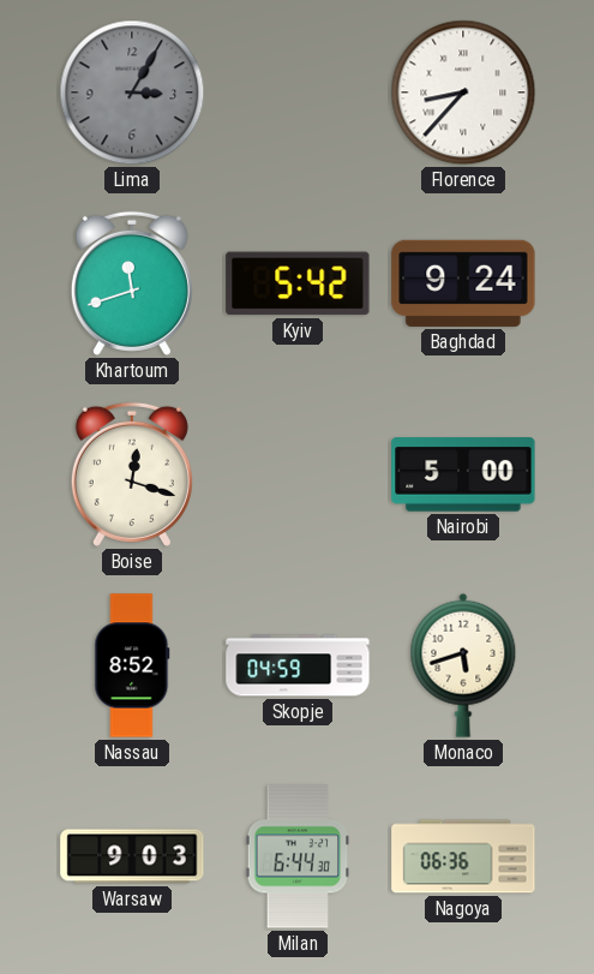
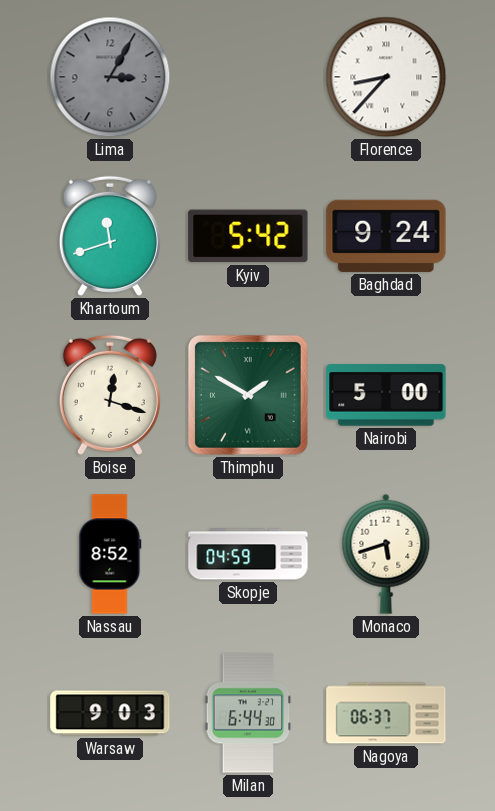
Thimphu: none -> 1:50
Nagoya: 06:36 -> 06:37
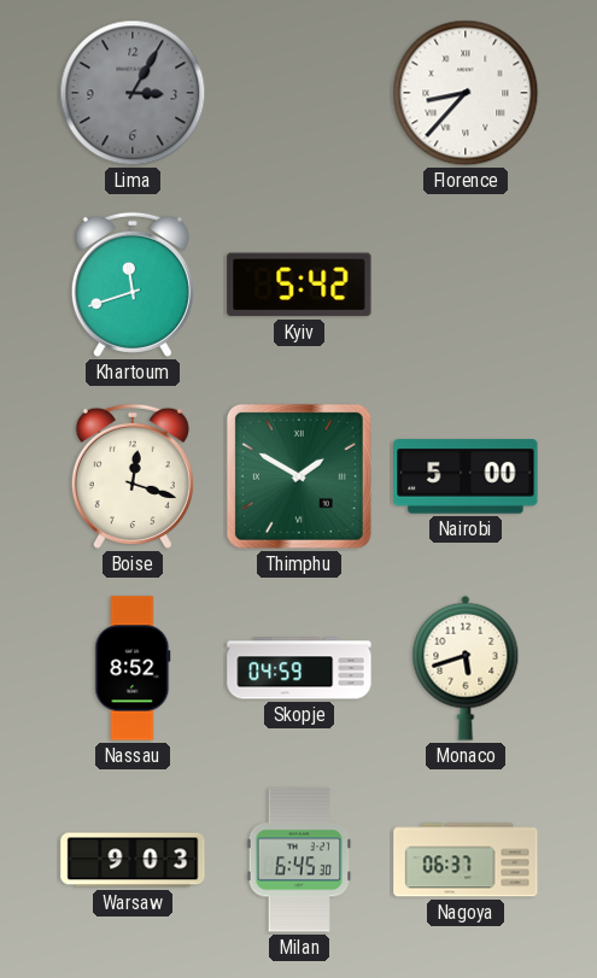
Baghdad: 9:24 -> none
Milan: 6:44 -> 6:45
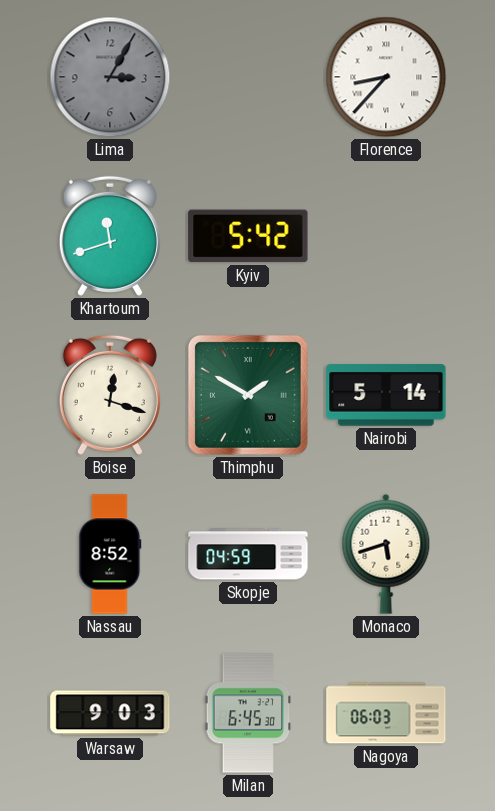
Nairobi: 5:00 -> 5:14
Nagoya: 06:37 -> 06:03
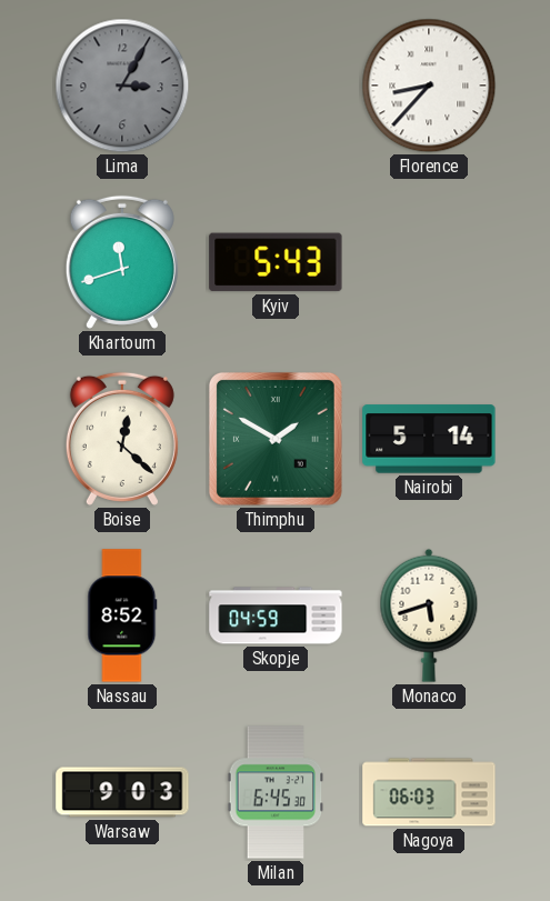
Kyiv: 5:42 -> 5:43
Boise: 12:18 -> 12:22
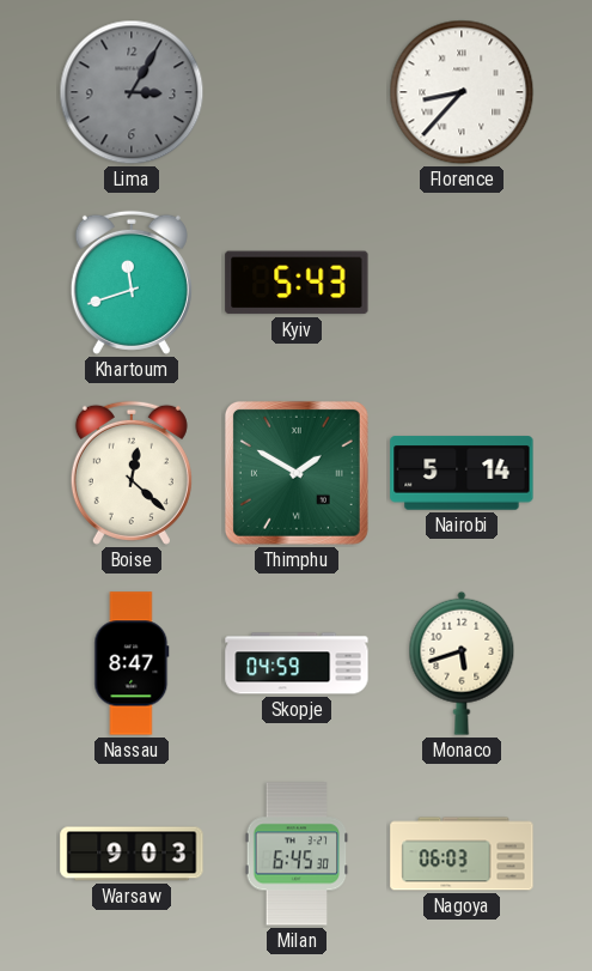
Nassau: 8:52 -> 8:47
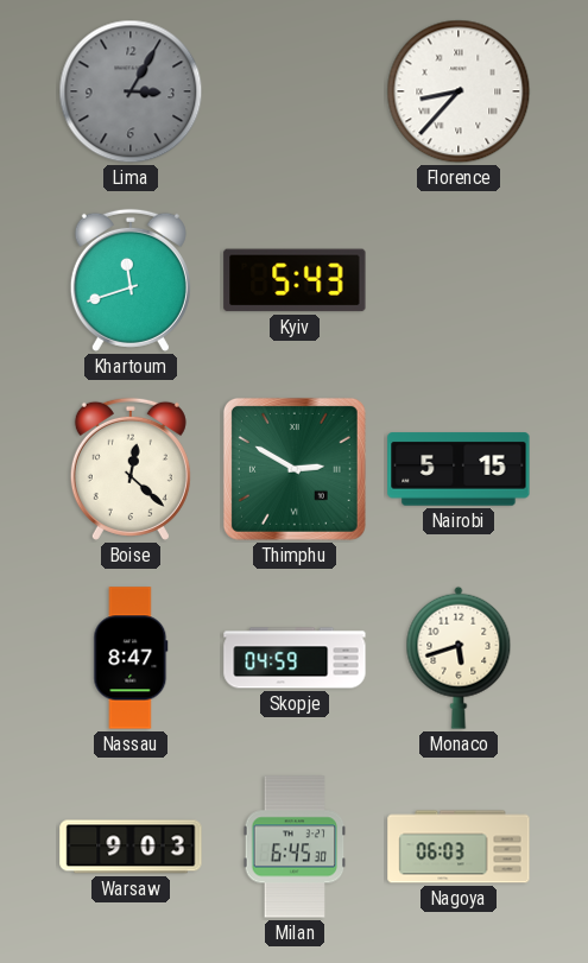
Thimphu: 1:50 -> 2:50
Nairobi: 5:14 -> 5:15
